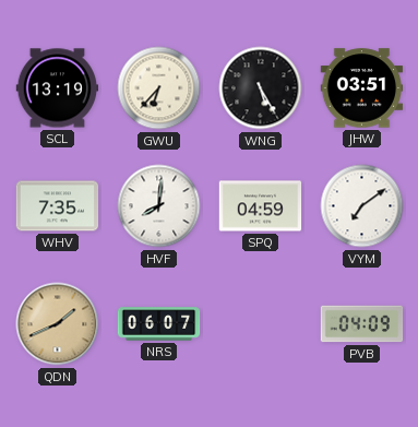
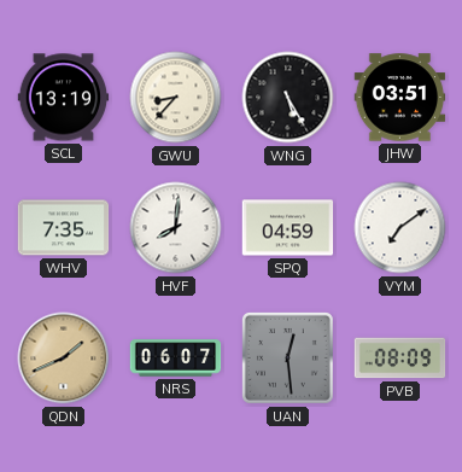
GWU: 6:37 -> 8:37
UAN: none -> 12:29
PVB: 04:09 -> 08:09
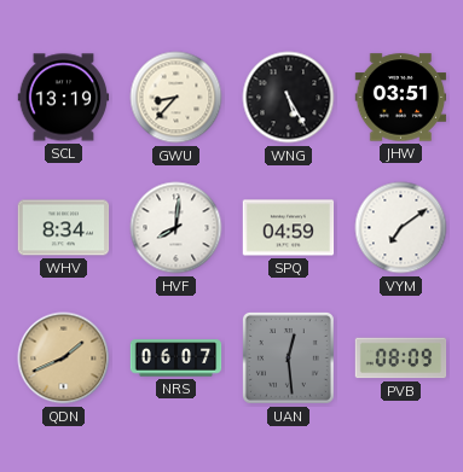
WHV: 7:35 -> 8:34
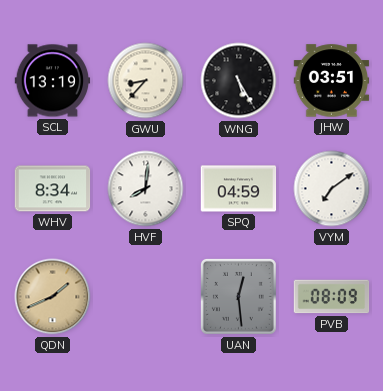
NRS: 06:07 -> none
